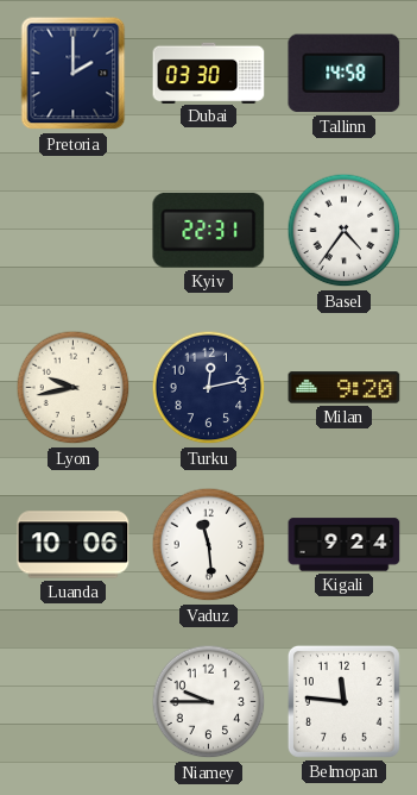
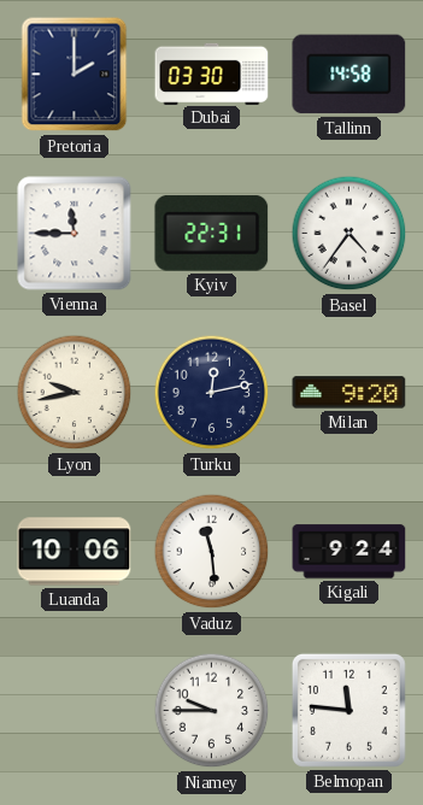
Vienna: none -> 11:45
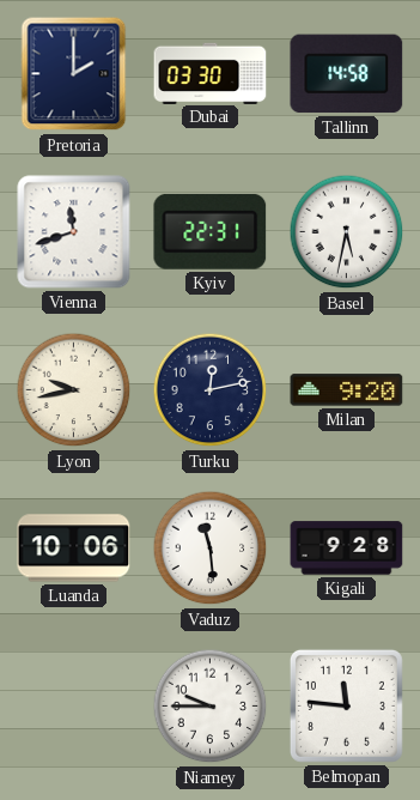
Vienna: 11:45 -> 11:42
Basel: 4:36 -> 5:32
Kigali: 9:24 -> 9:28
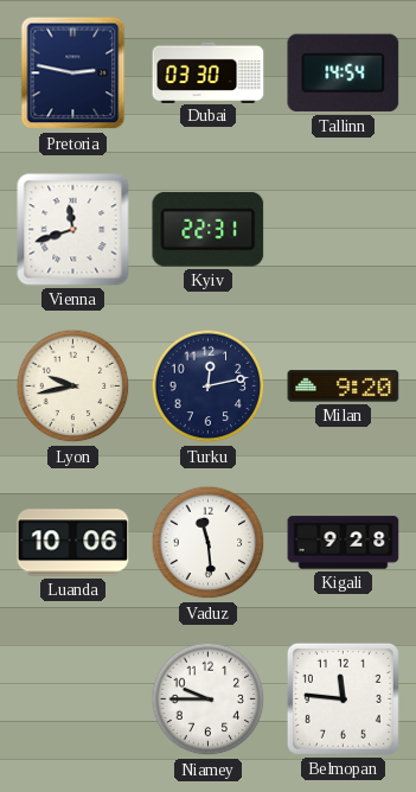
Pretoria: 2:00 -> 2:47
Tallinn: 14:58 -> 14:54
Basel: 5:32 -> none
